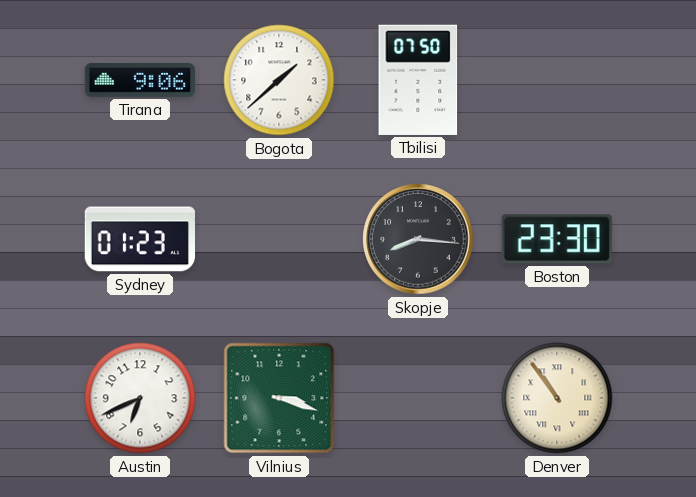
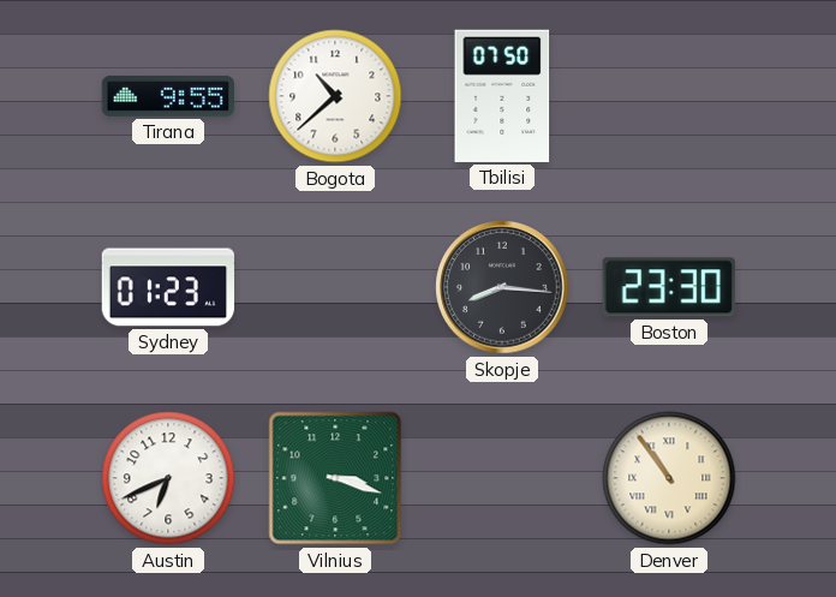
Tirana: 9:06 -> 9:55
Bogota: 1:38 -> 10:38
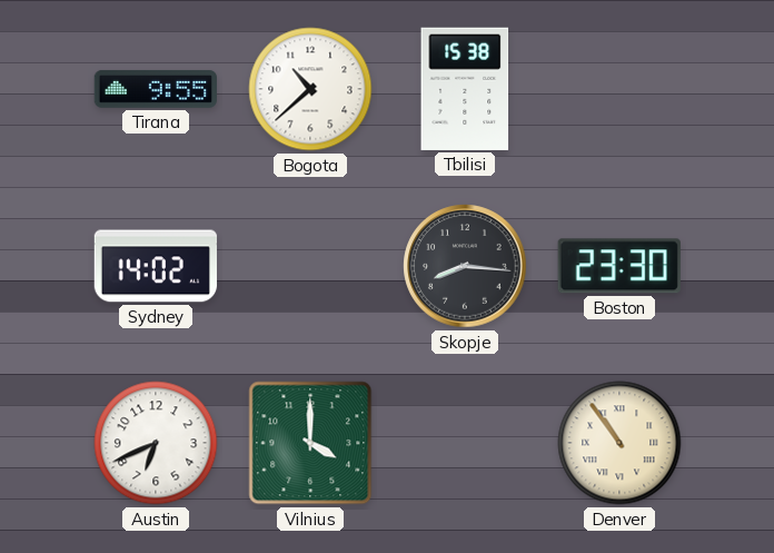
Tbilisi: 07:50 -> 15:38
Sydney: 01:23 -> 14:02
Vilnius: 3:18 -> 4:00
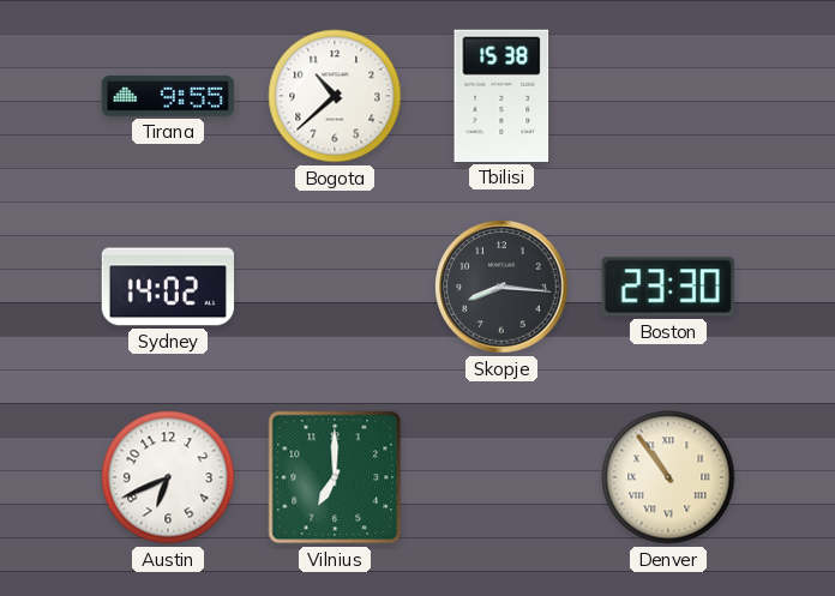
Vilnius: 4:00 -> 7:00
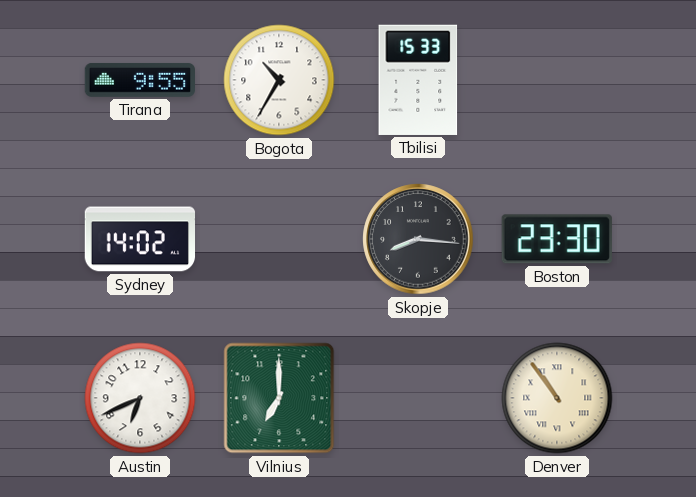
Bogota: 10:38 -> 10:35
Tbilisi: 15:38 -> 15:33
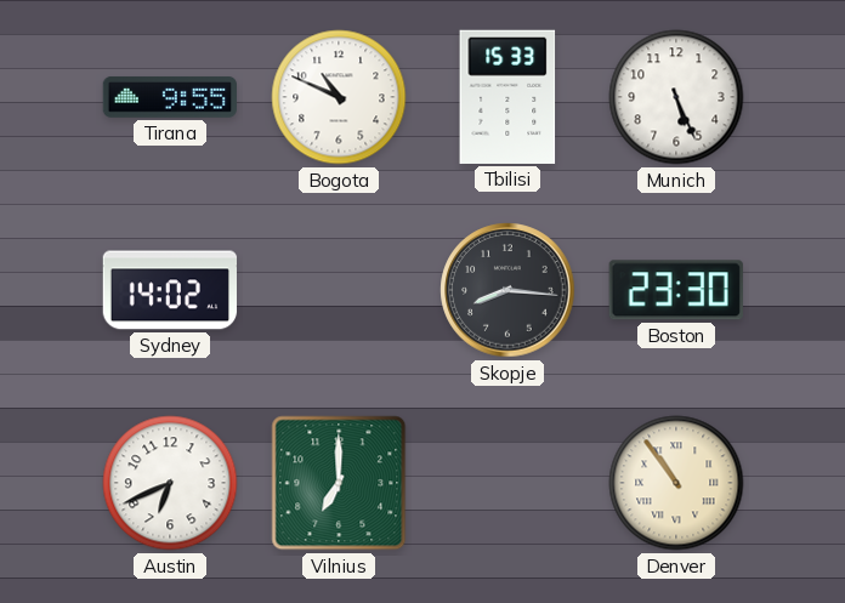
Bogota: 10:35 -> 10:49
Munich: none -> 5:26
